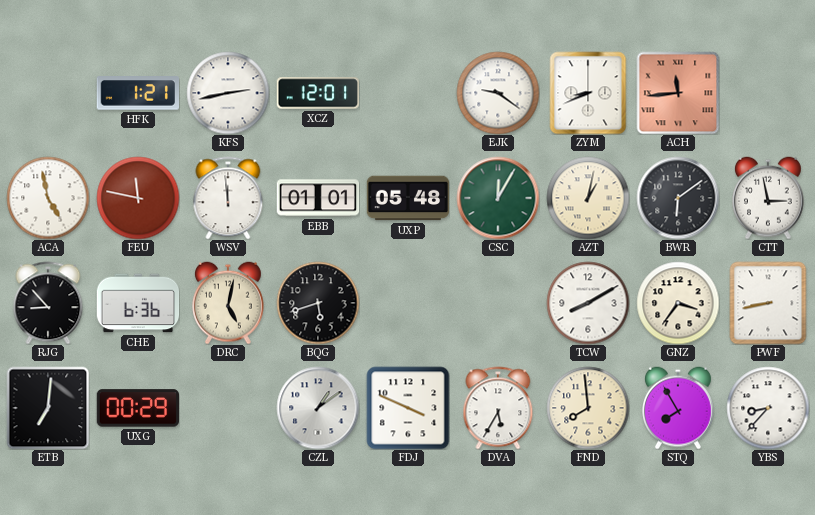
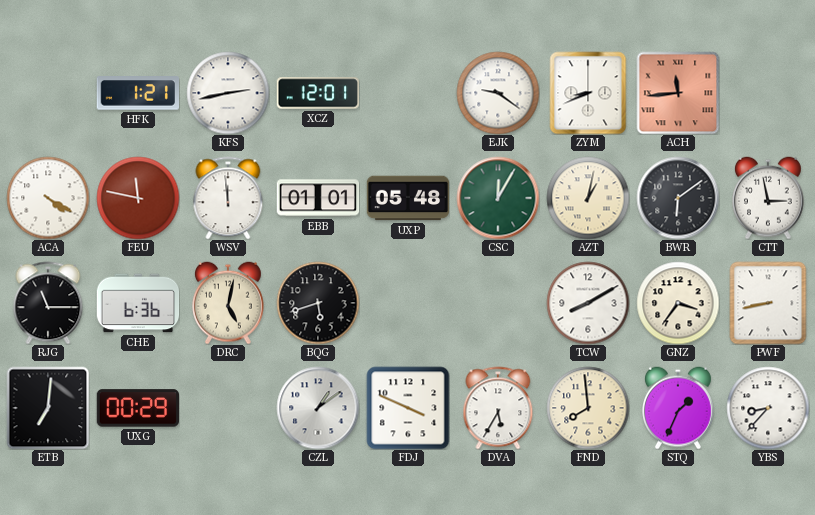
ACA: 4:58 -> 4:20
RJG: 8:53 -> 11:15
STQ: 7:55 -> 1:34
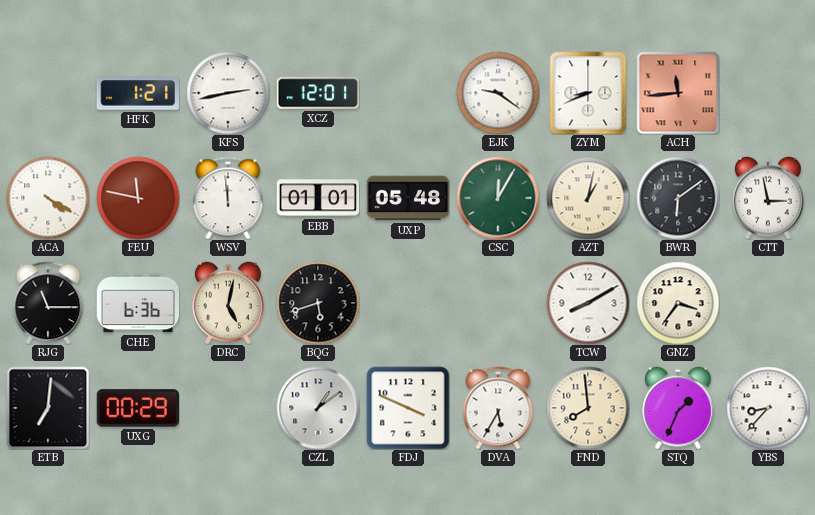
PWF: 8:43 -> none
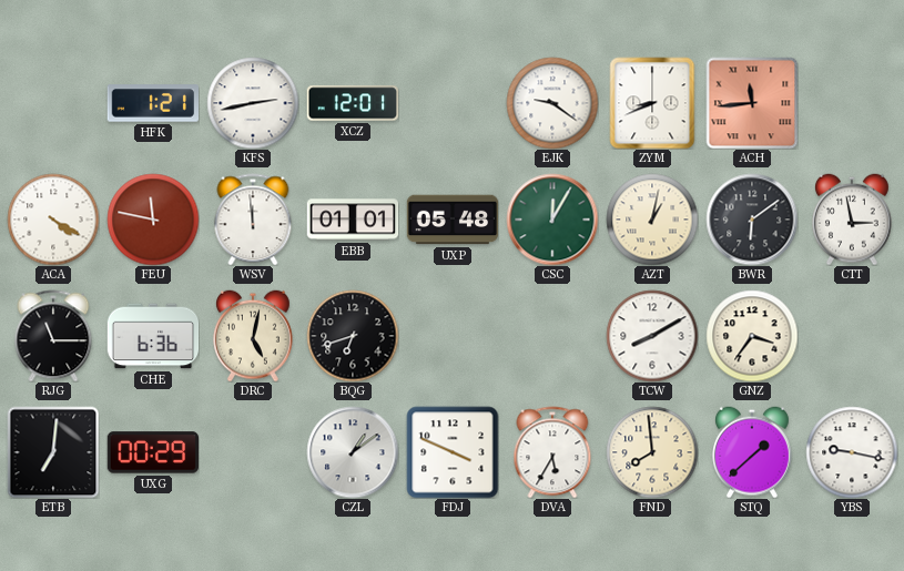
BQG: 5:42 -> 6:42
STQ: 1:34 -> 1:38
YBS: 8:37 -> 9:17
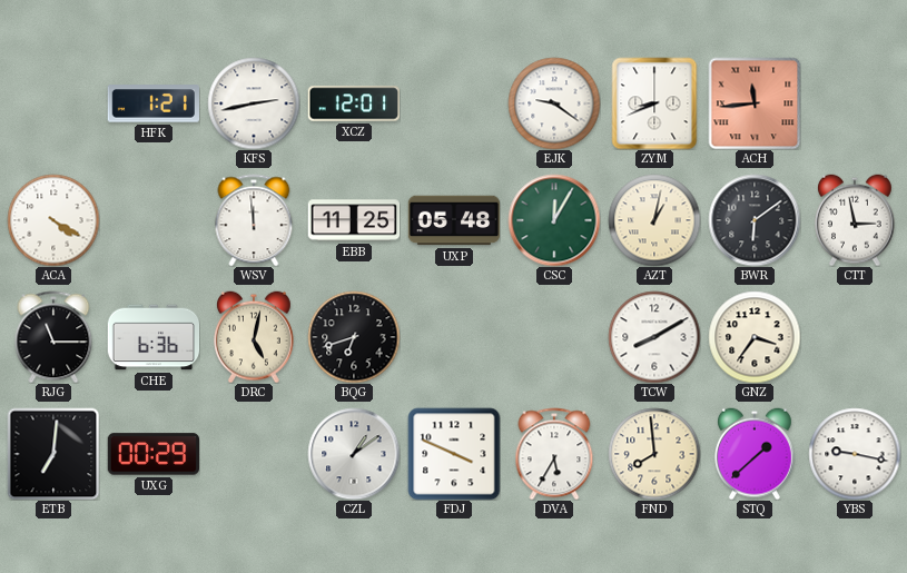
FEU: 11:47 -> none
EBB: 01:01 -> 11:25
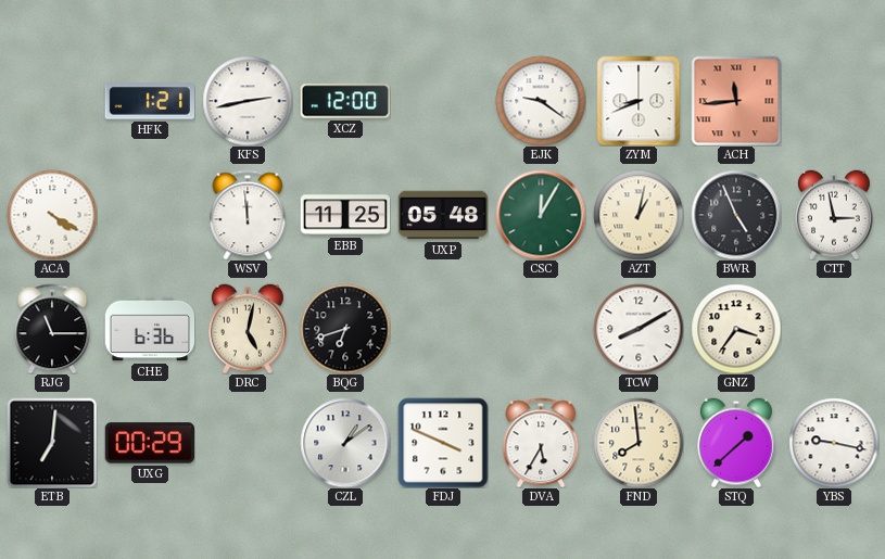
XCZ: 12:01 -> 12:00
BWR: 6:09 -> 4:56
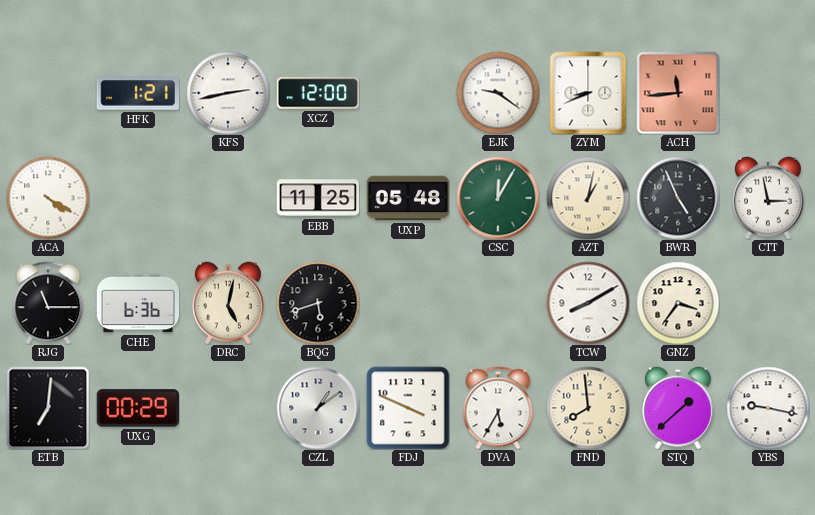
WSV: 11:59 -> none
BQG: 6:42 -> 5:42
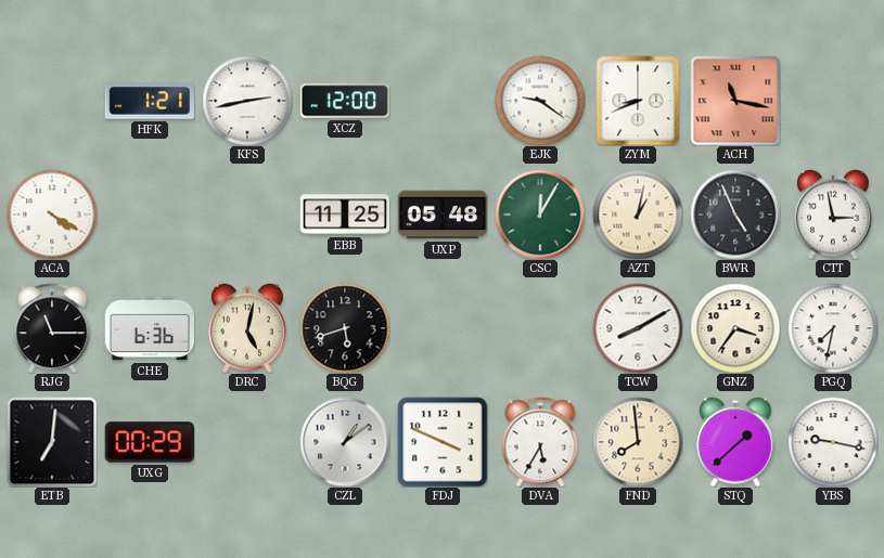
ACH: 11:44 -> 11:17
PGQ: none -> 7:32
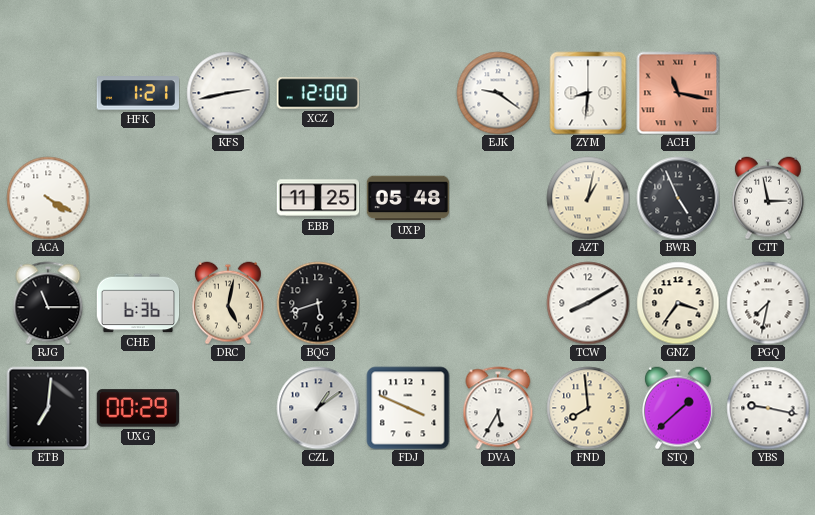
ZYM: 8:41 -> 8:31
CSC: 12:05 -> none
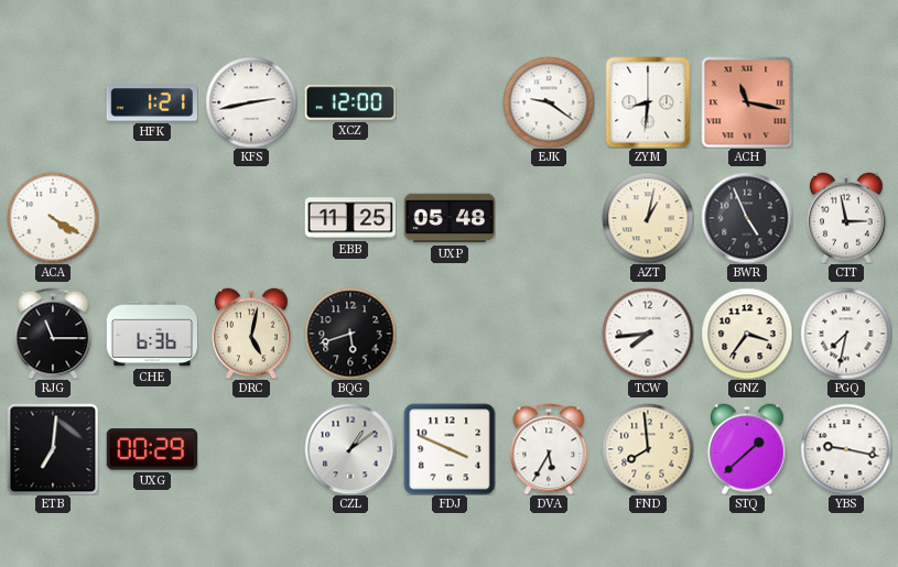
TCW: 8:10 -> 7:44
